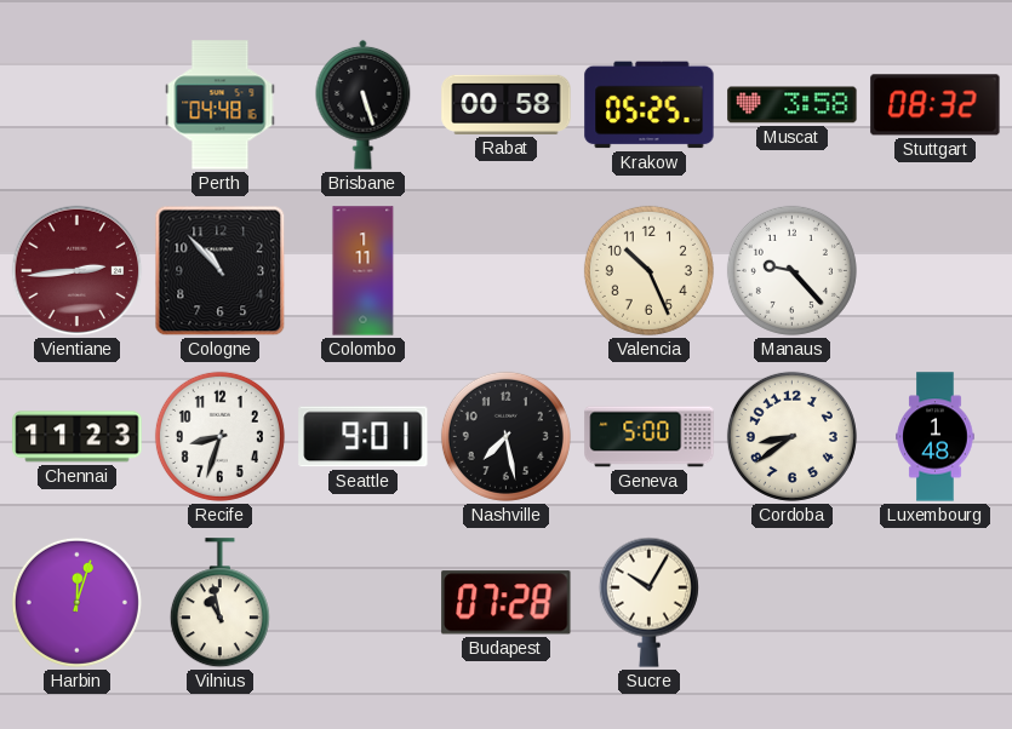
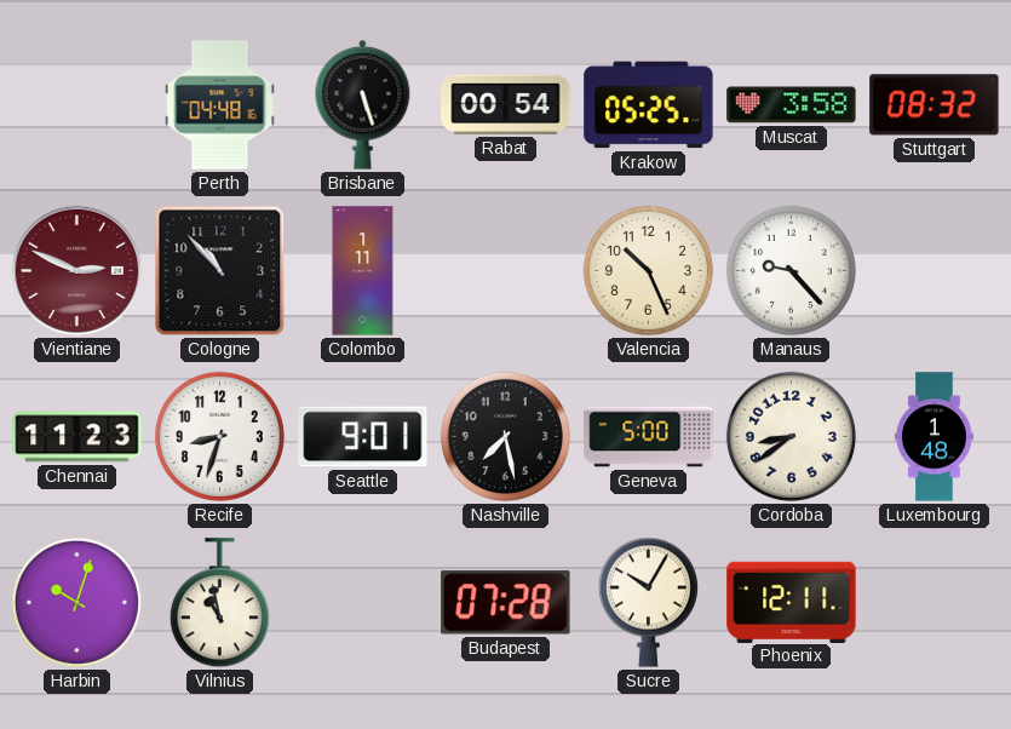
Rabat: 00:58 -> 00:54
Vientiane: 2:44 -> 2:49
Harbin: 12:03 -> 10:03
Phoenix: none -> 12:11
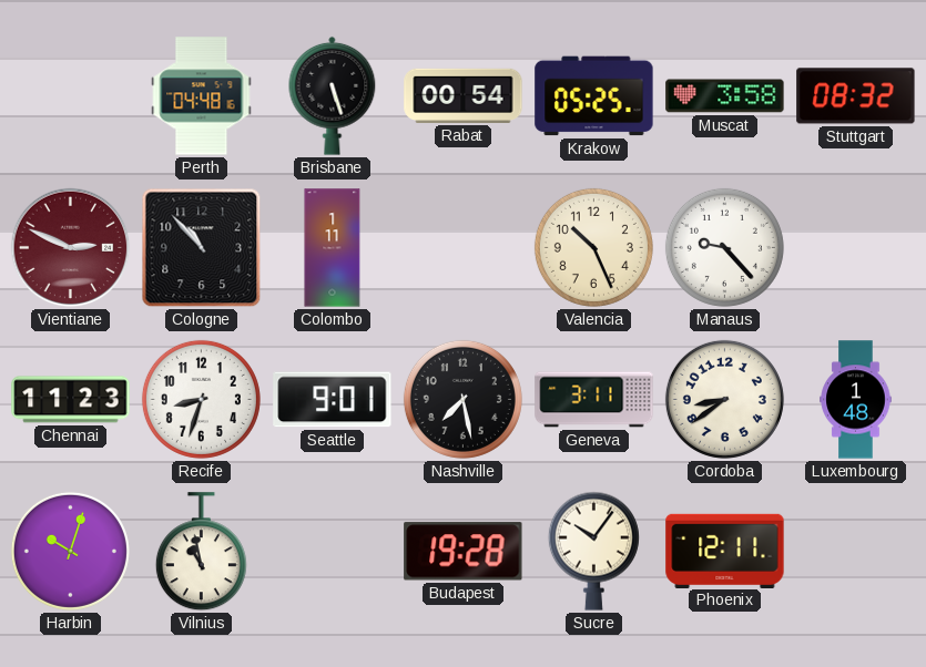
Geneva: 5:00 -> 3:11
Budapest: 07:28 -> 19:28
Sucre: 10:05 -> 10:06
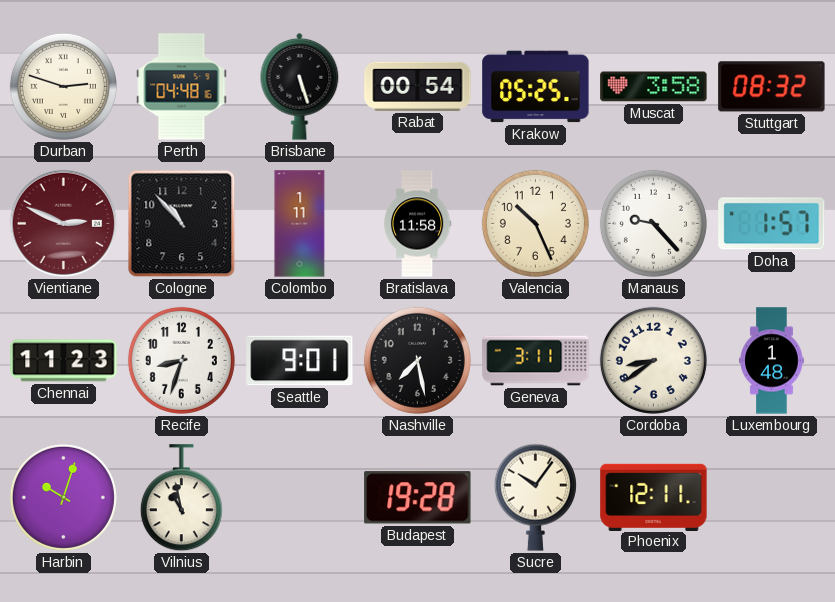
Durban: none -> 2:48
Bratislava: none -> 11:58
Doha: none -> 1:57
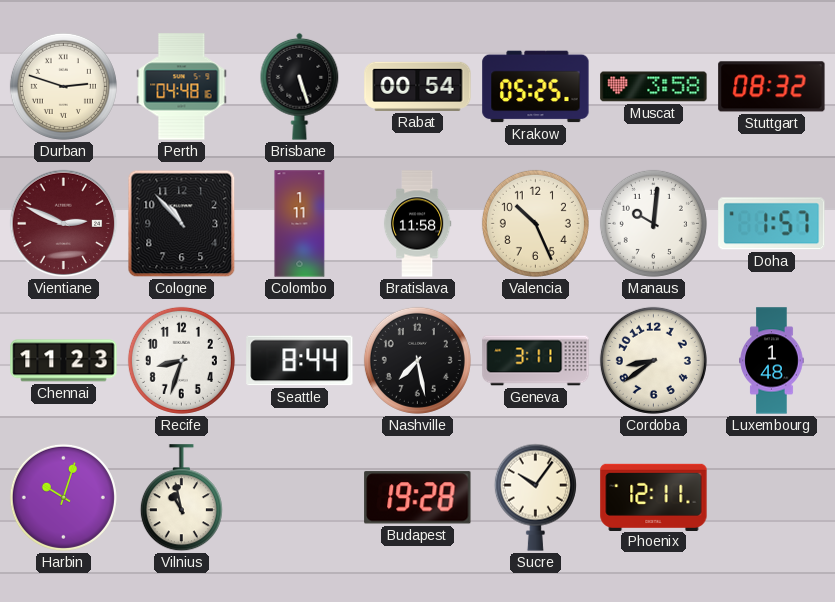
Manaus: 9:23 -> 10:01
Seattle: 9:01 -> 8:44
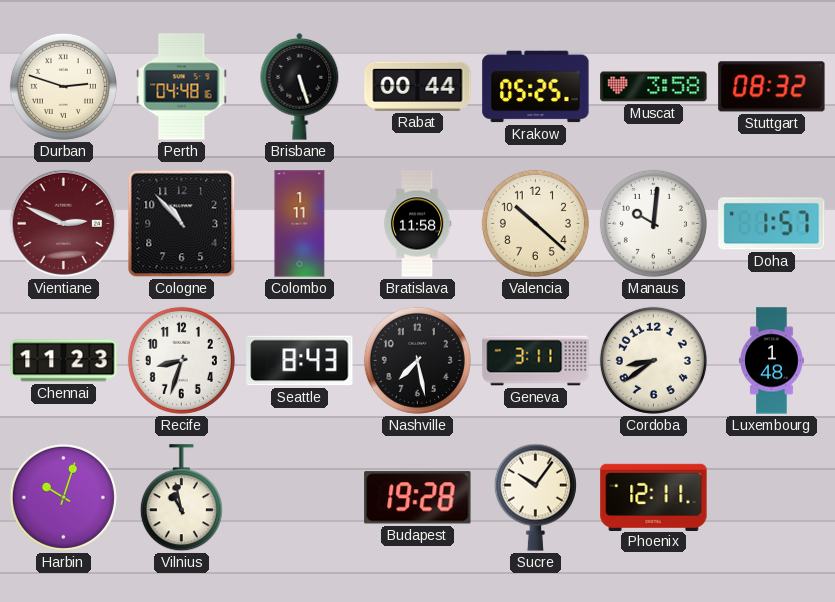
Rabat: 00:54 -> 00:44
Valencia: 10:26 -> 10:22
Seattle: 8:44 -> 8:43
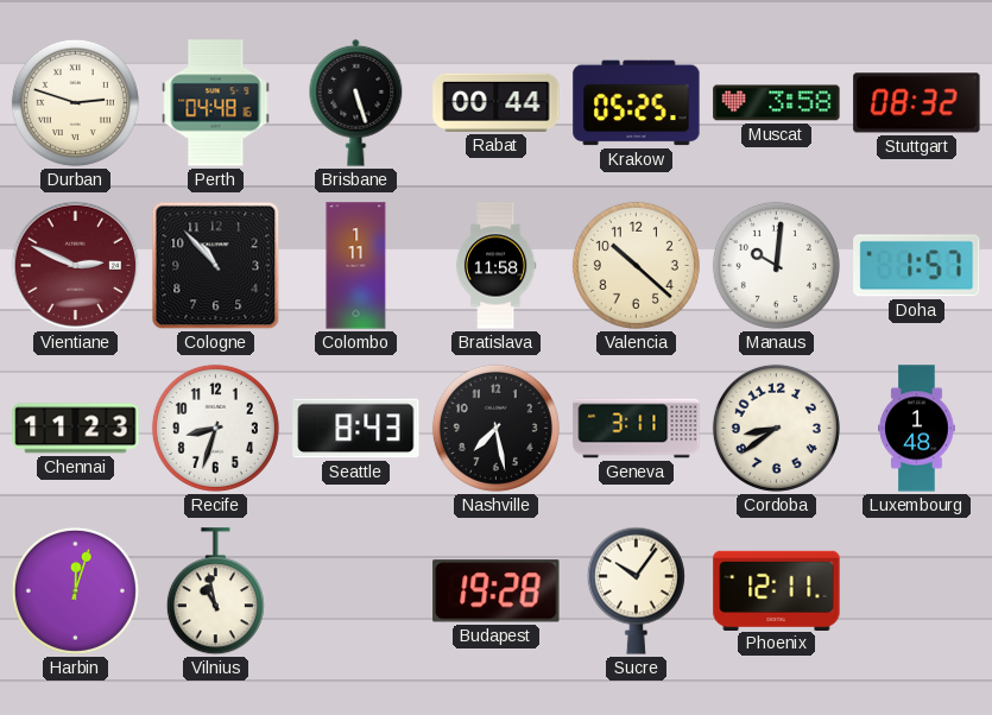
Harbin: 10:03 -> 12:03
